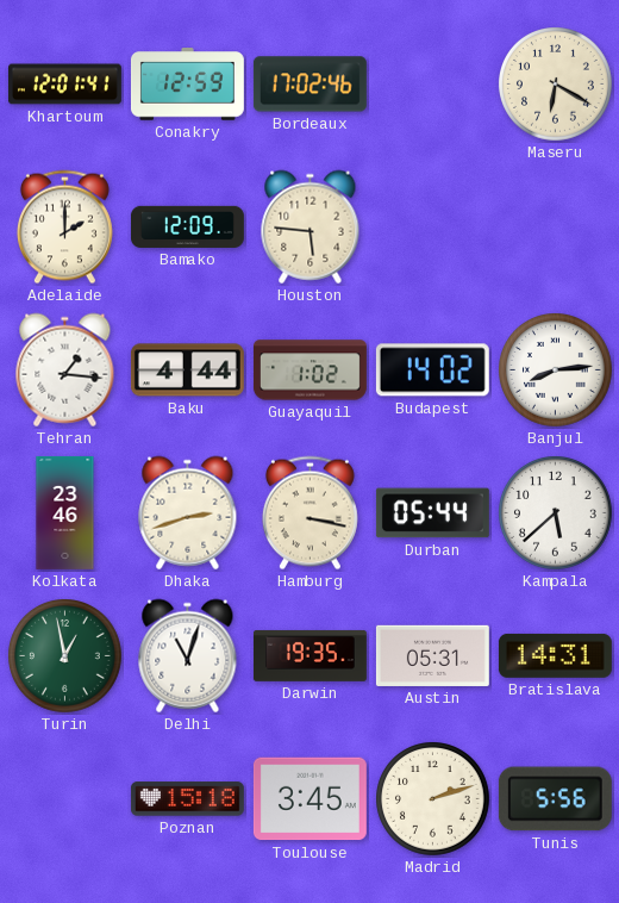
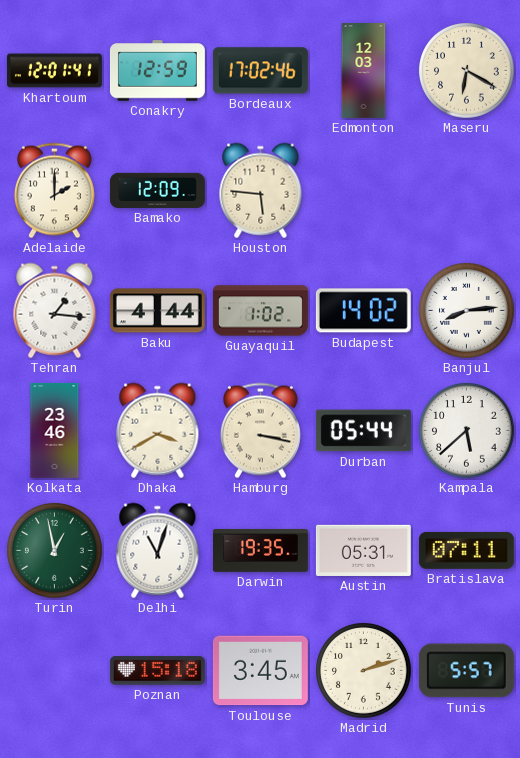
Edmonton: none -> 12:03
Dhaka: 2:42 -> 3:40
Bratislava: 14:31 -> 07:11
Tunis: 5:56 -> 5:57
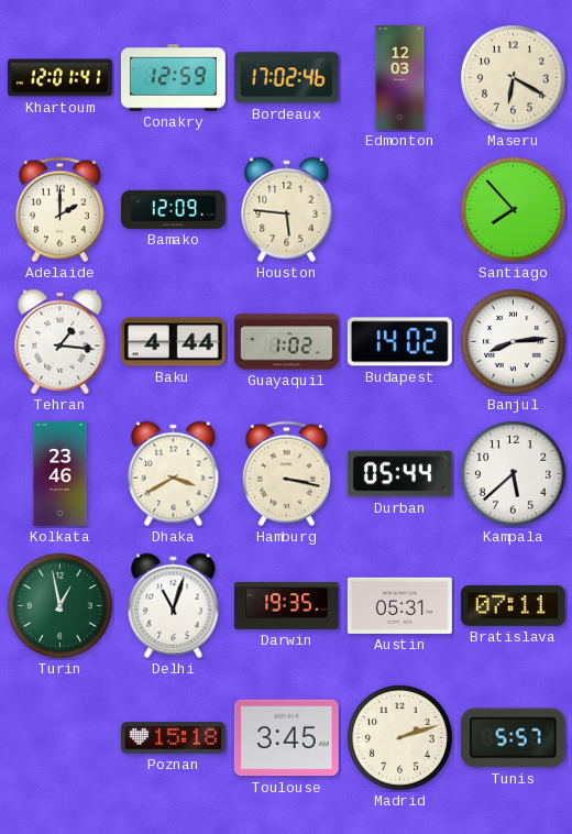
Santiago: none -> 7:53
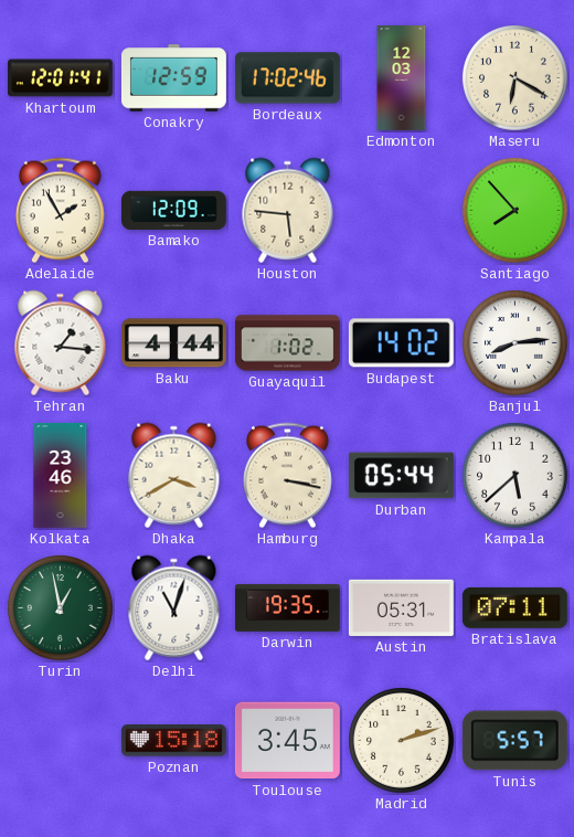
Adelaide: 2:00 -> 1:55
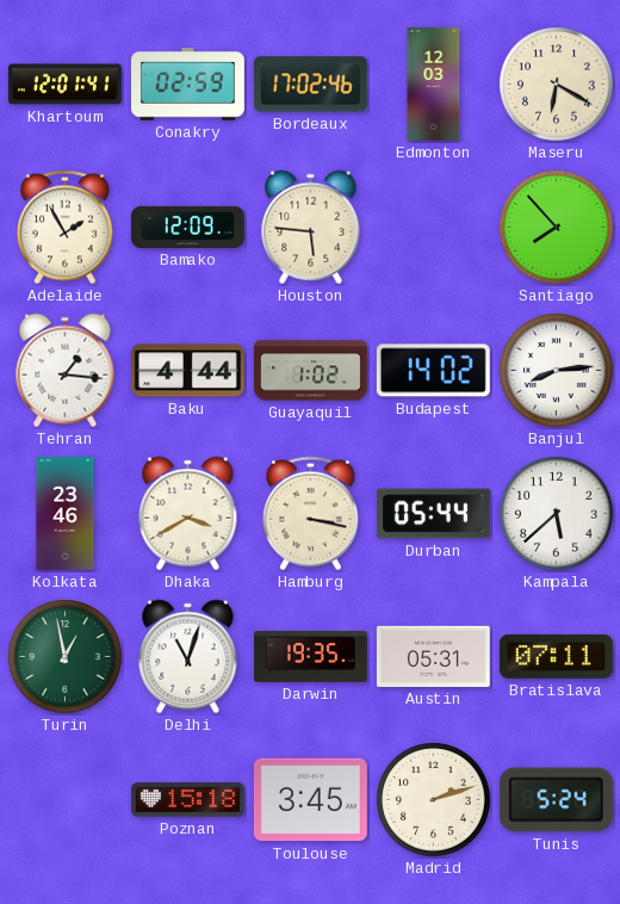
Conakry: 12:59 -> 02:59
Tunis: 5:57 -> 5:24
